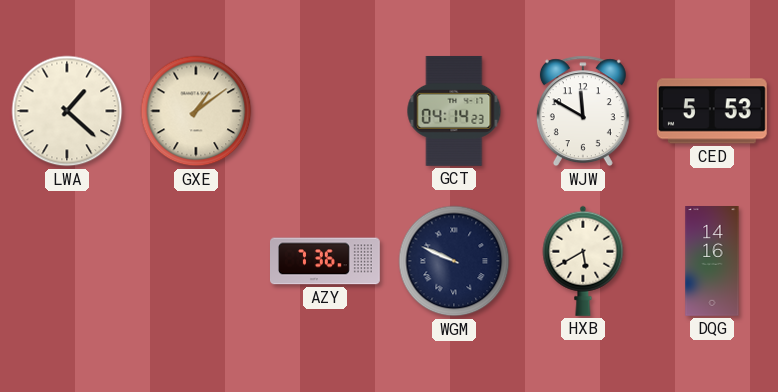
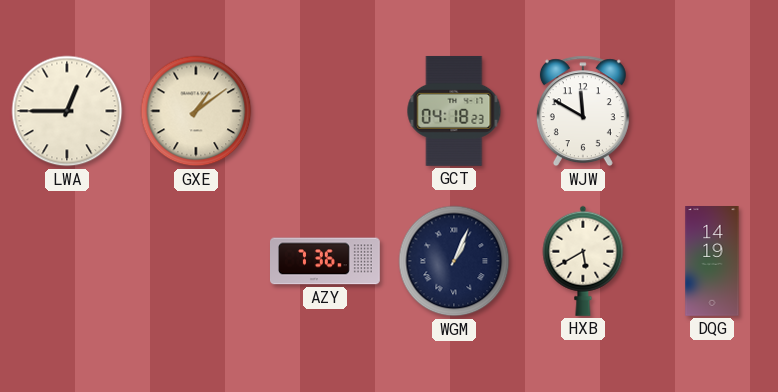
LWA: 1:22 -> 12:45
GCT: 04:14 -> 04:18
CED: 5:53 -> none
WGM: 9:49 -> 1:04
DQG: 14:16 -> 14:19
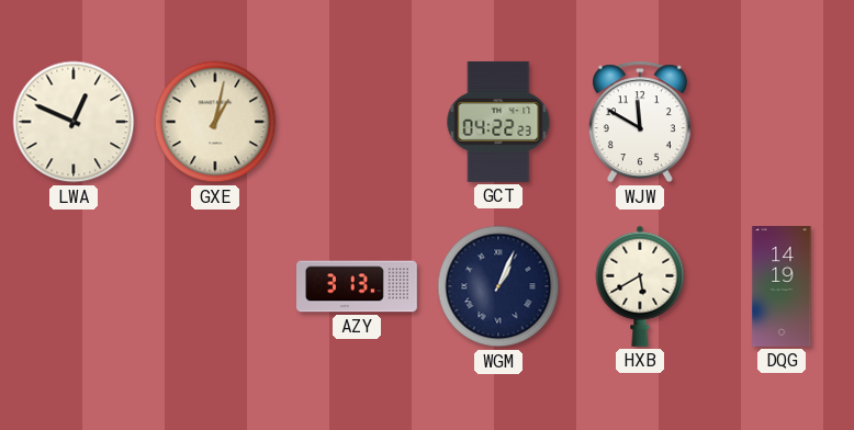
LWA: 12:45 -> 12:49
GXE: 1:09 -> 1:02
GCT: 04:18 -> 04:22
AZY: 7:36 -> 3:13
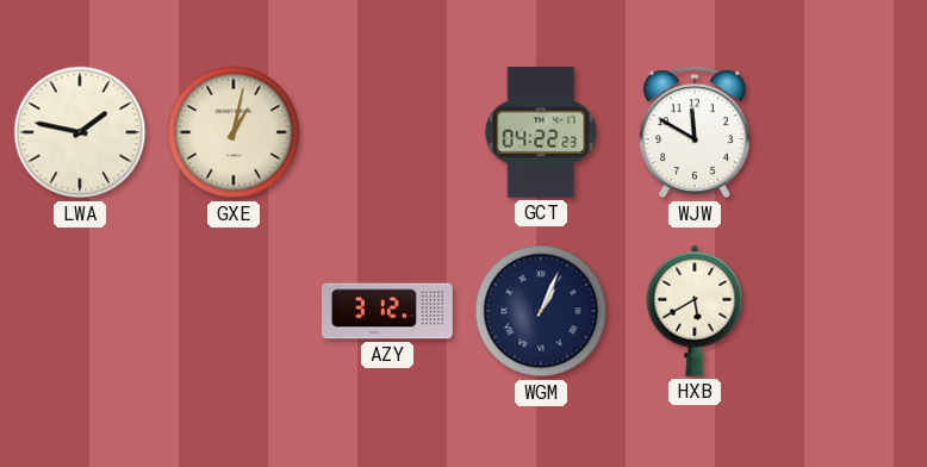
LWA: 12:49 -> 1:47
AZY: 3:13 -> 3:12
DQG: 14:19 -> none
